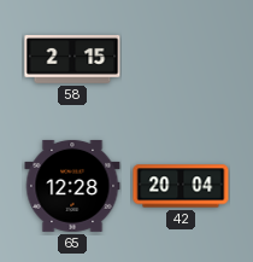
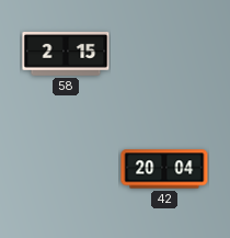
65: 12:28 -> none
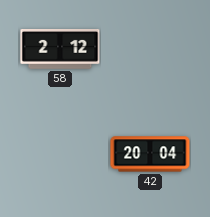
58: 2:15 -> 2:12
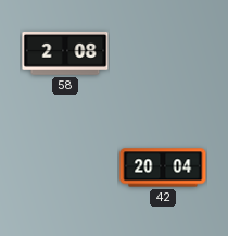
58: 2:12 -> 2:08
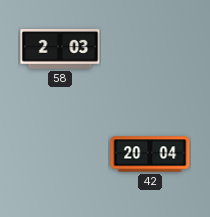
58: 2:08 -> 2:03
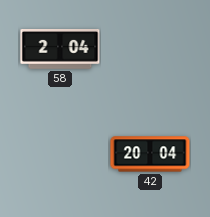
58: 2:03 -> 2:04
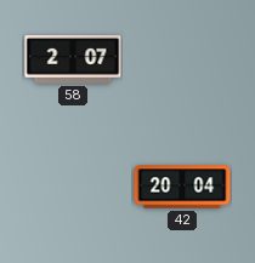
58: 2:04 -> 2:07
